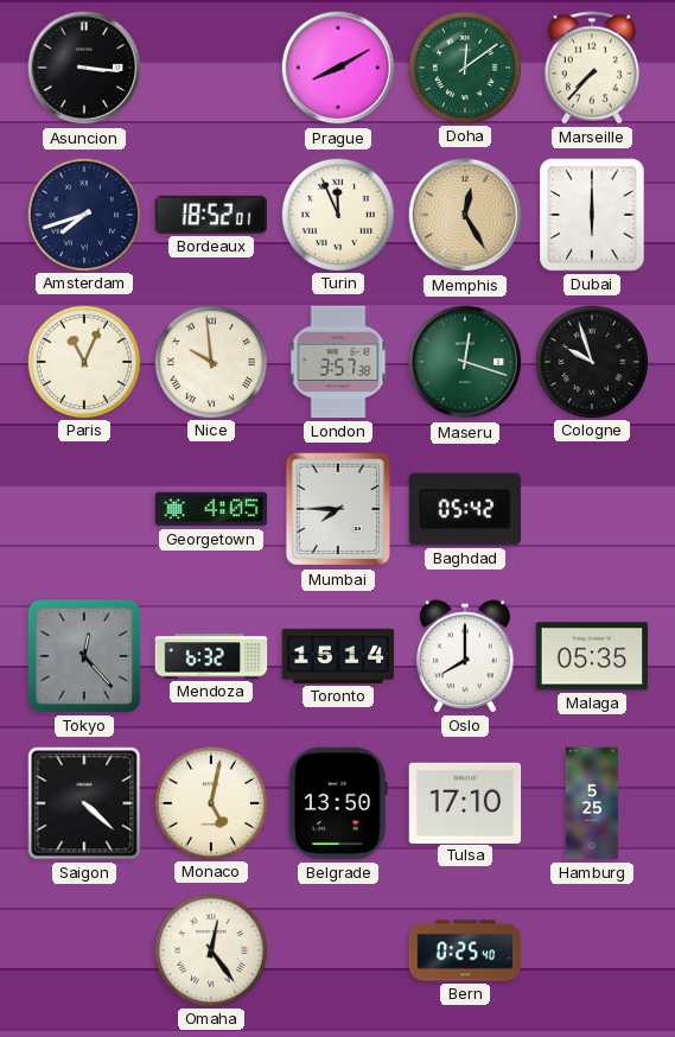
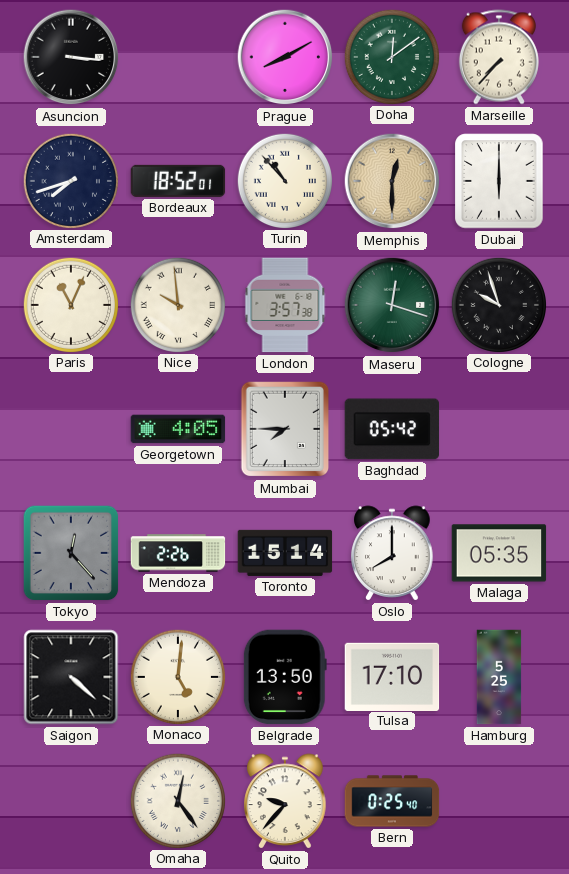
Turin: 11:56 -> 10:53
Memphis: 12:25 -> 12:30
Mendoza: 6:32 -> 2:26
Monaco: 5:02 -> 5:01
Quito: none -> 9:37
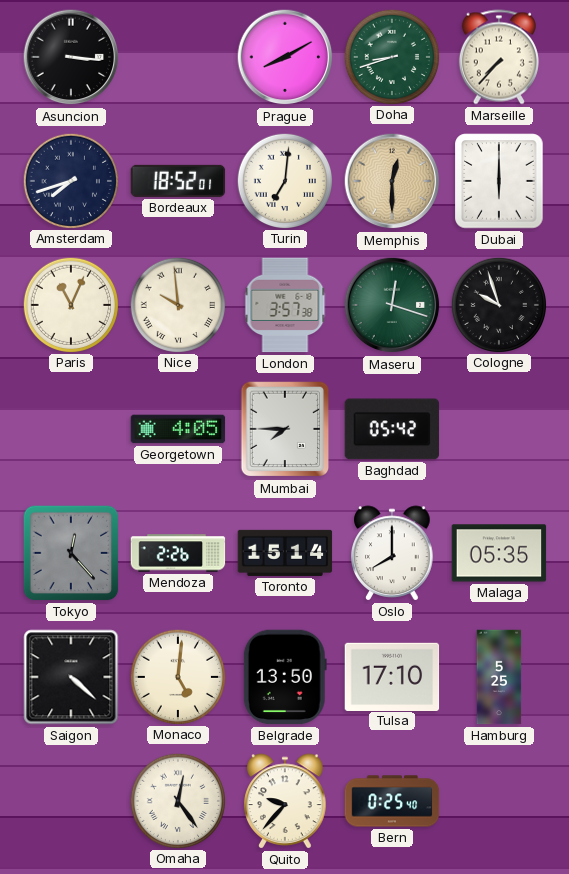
Doha: 12:09 -> 8:42
Turin: 10:53 -> 7:01
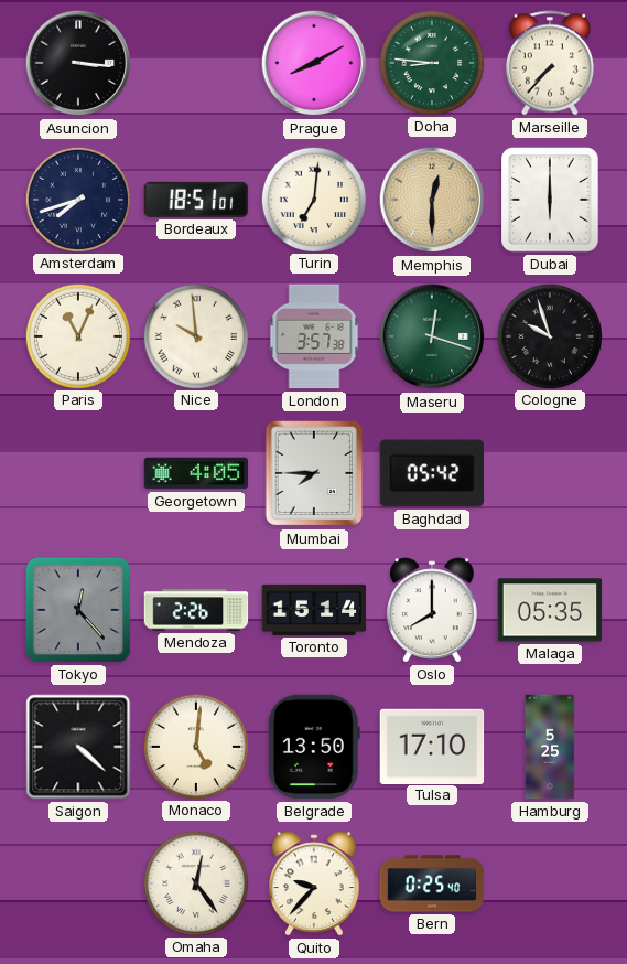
Doha: 8:42 -> 8:46
Bordeaux: 18:52 -> 18:51
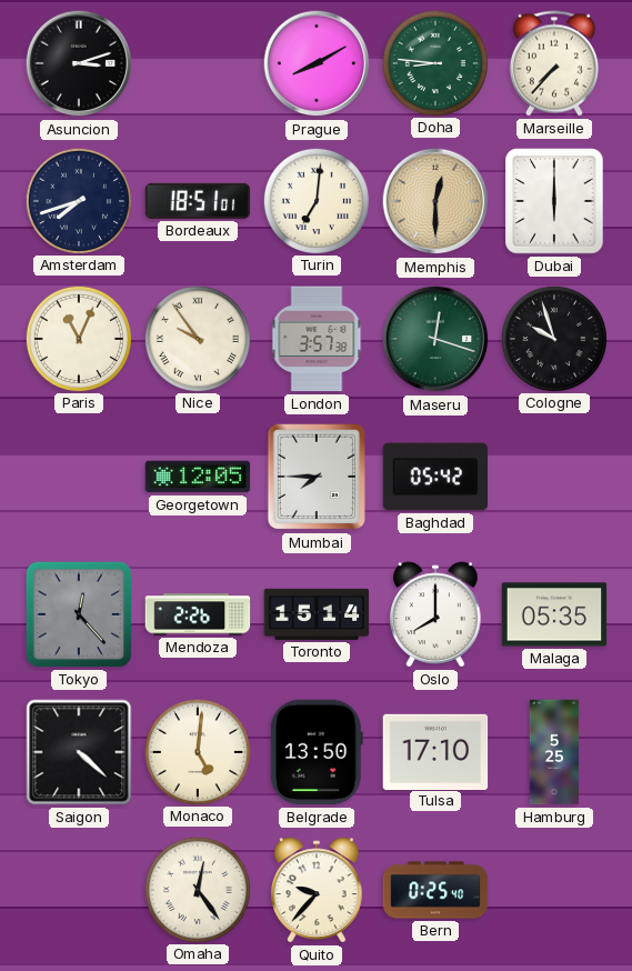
Asuncion: 3:16 -> 3:12
Nice: 9:59 -> 9:54
Georgetown: 4:05 -> 12:05
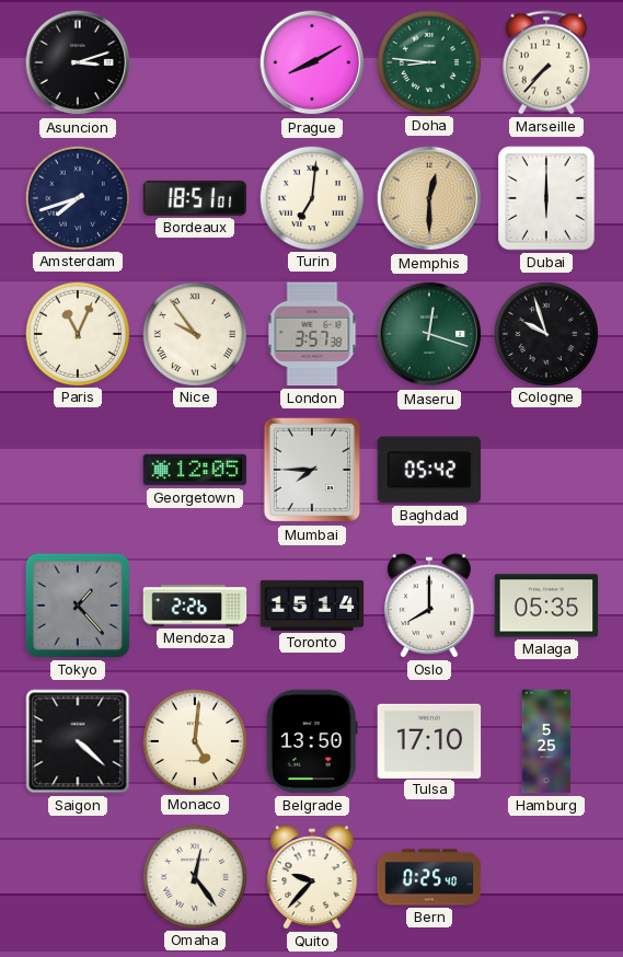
Tokyo: 12:23 -> 1:23
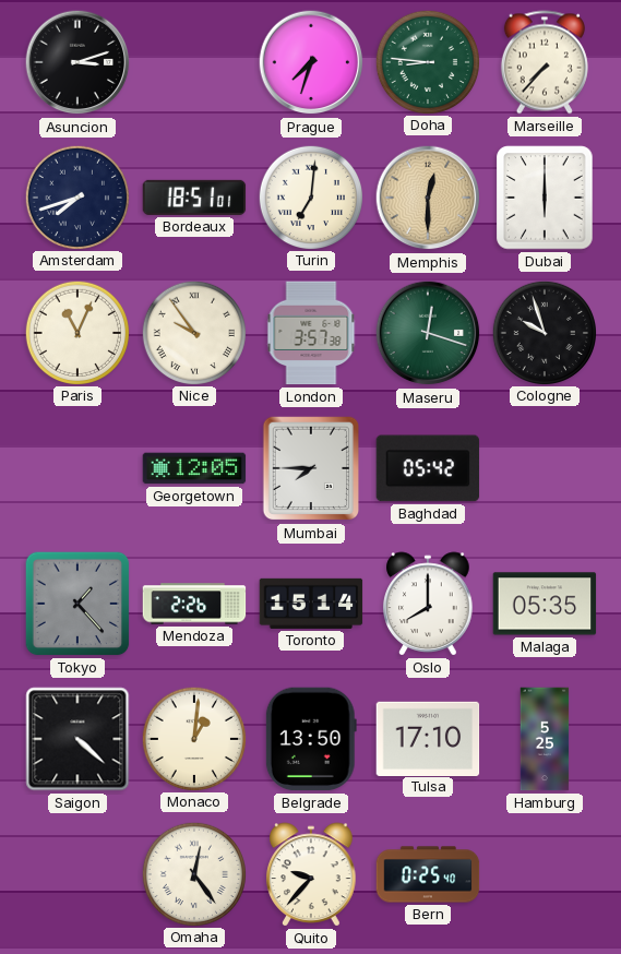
Prague: 8:10 -> 7:33
Monaco: 5:01 -> 1:01
